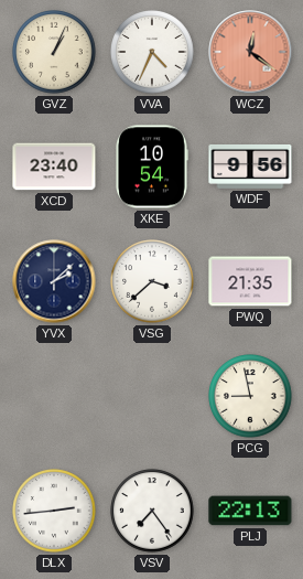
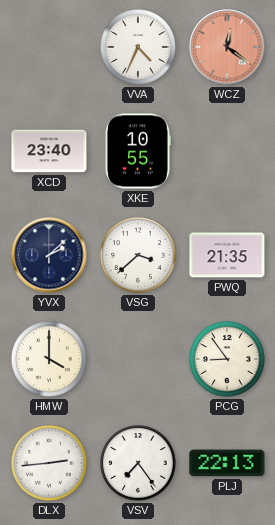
GVZ: 1:04 -> none
XKE: 10:54 -> 10:55
WDF: 9:56 -> none
HMW: none -> 4:00
PCG: 8:58 -> 8:54
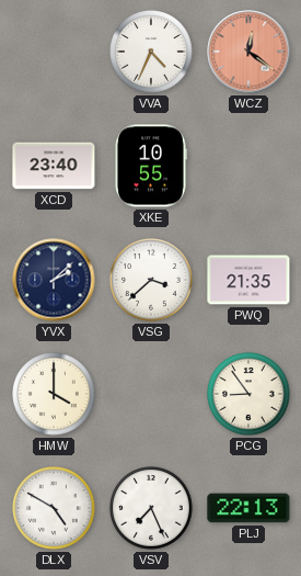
DLX: 2:44 -> 4:50
VSV: 7:24 -> 7:26
